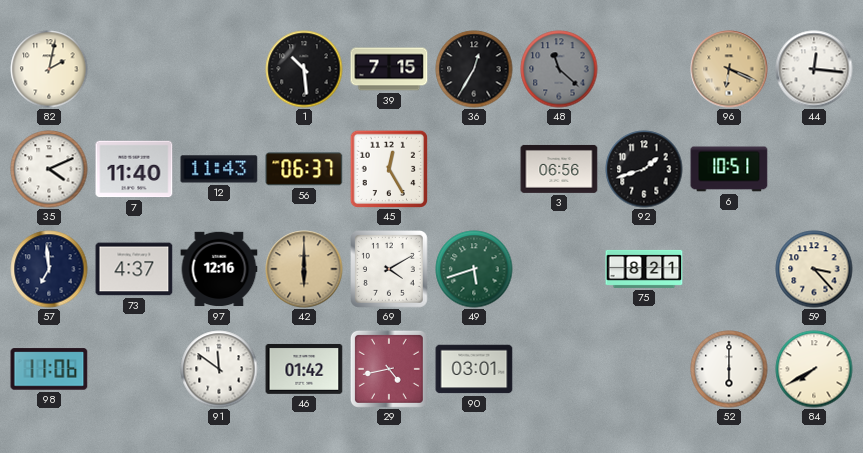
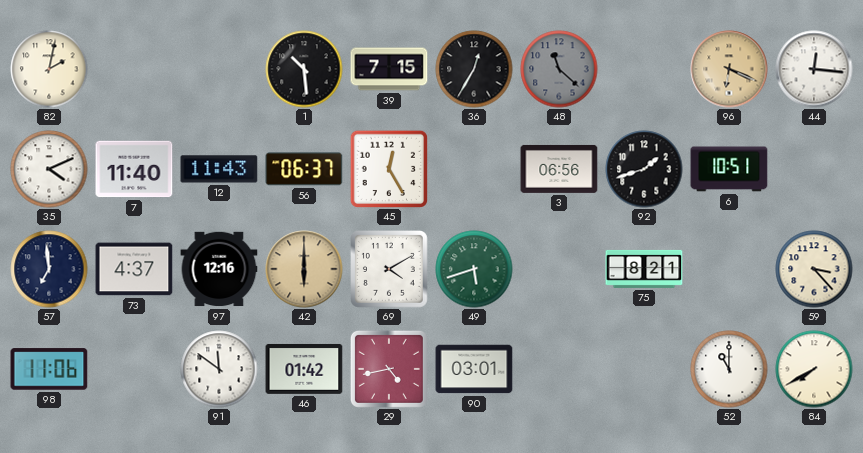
52: 6:00 -> 11:00
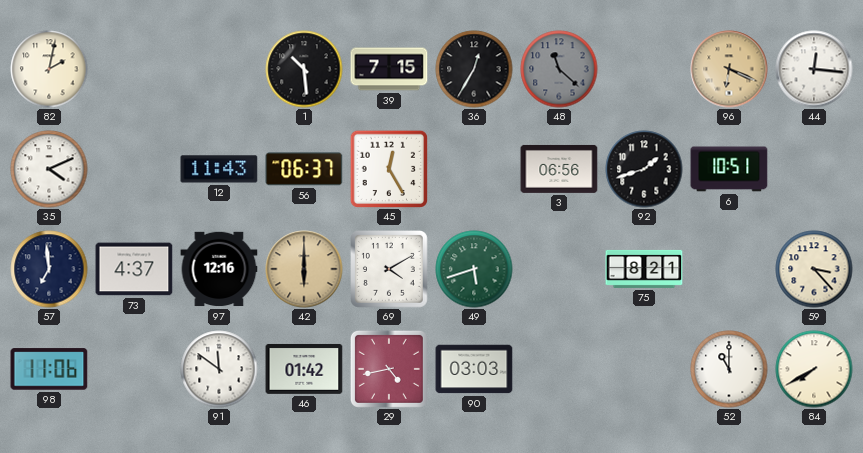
7: 11:40 -> none
90: 03:01 -> 03:03
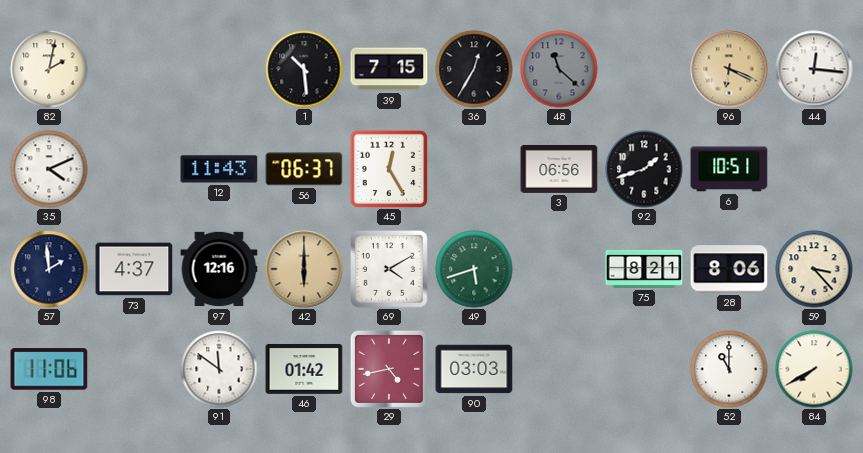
57: 6:59 -> 1:59
28: none -> 8:06
